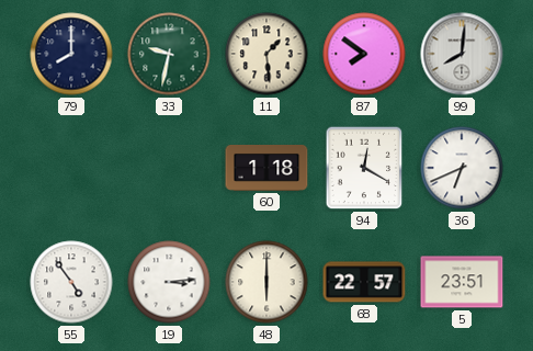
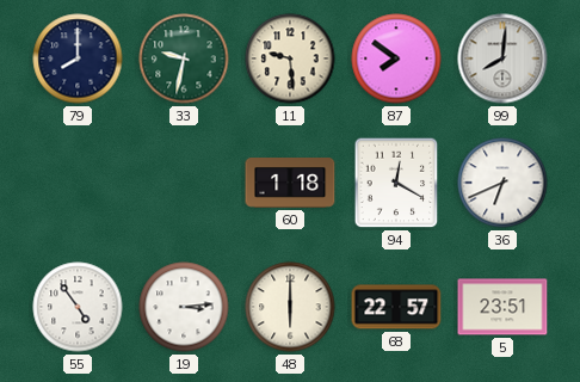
11: 1:29 -> 9:29
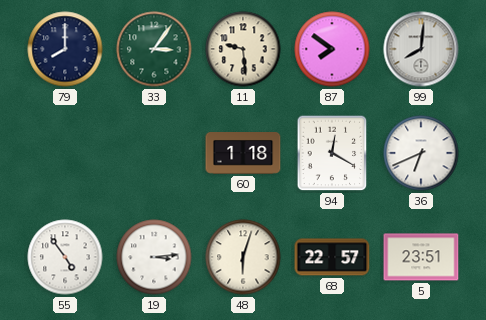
33: 9:32 -> 3:06
48: 6:00 -> 6:03
